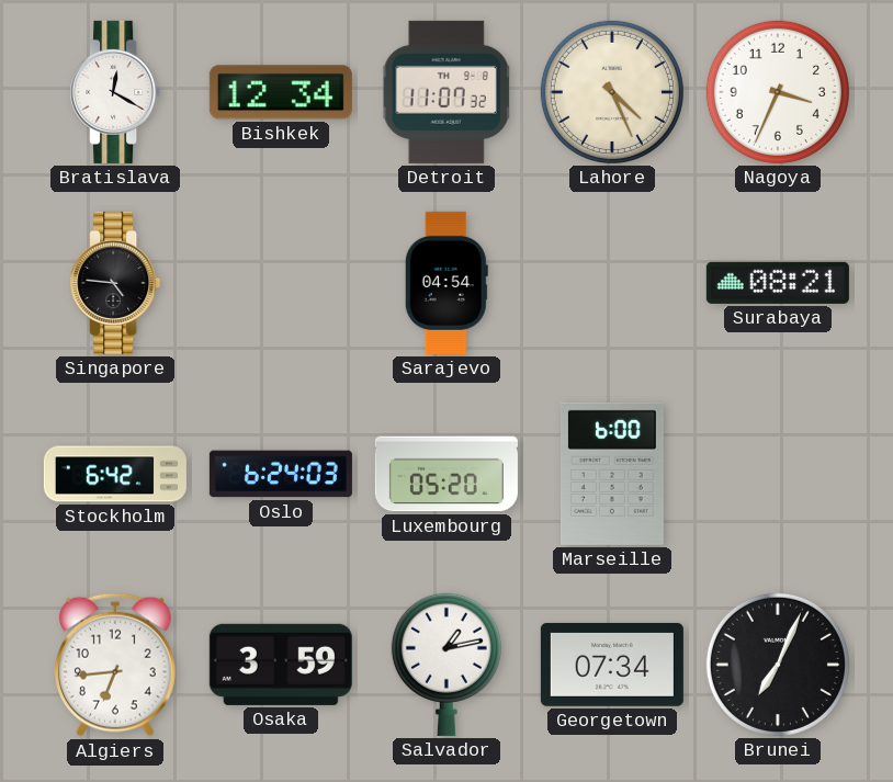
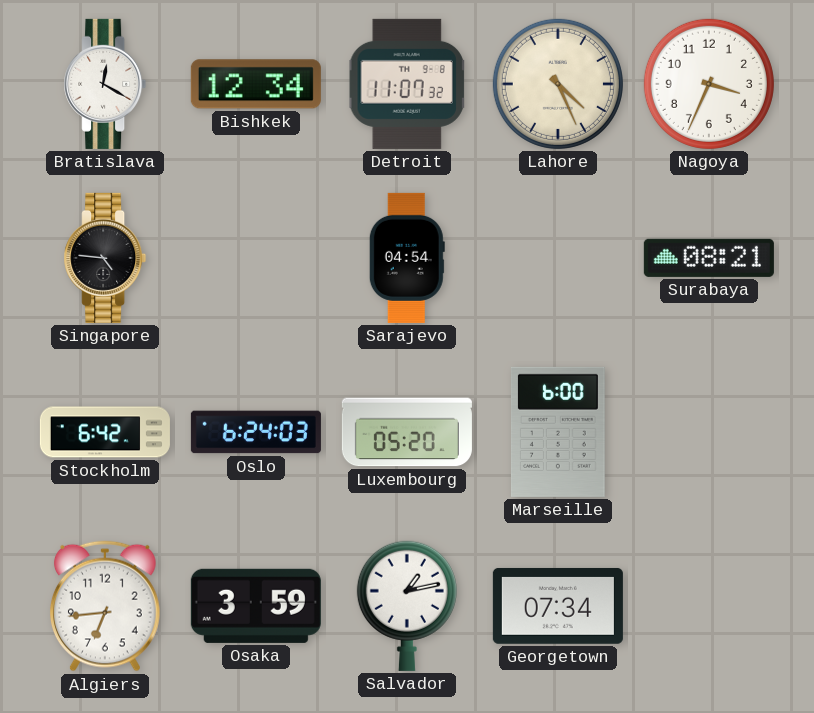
Brunei: 7:04 -> none
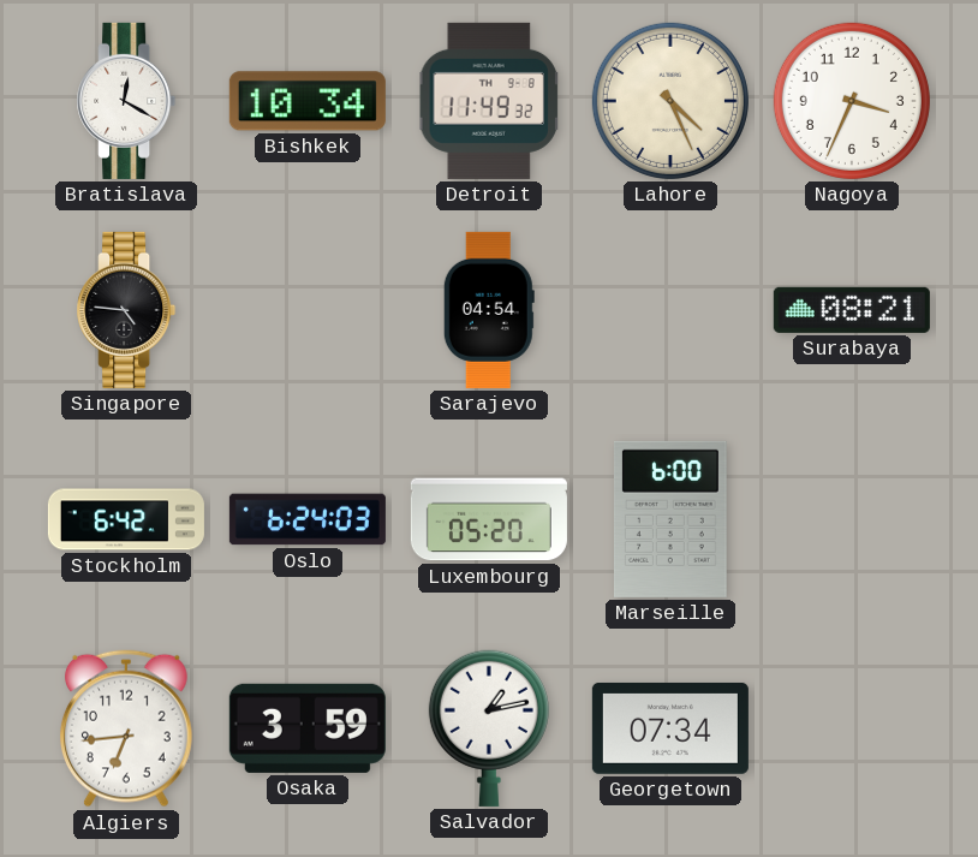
Bishkek: 12:34 -> 10:34
Detroit: 11:07 -> 11:49
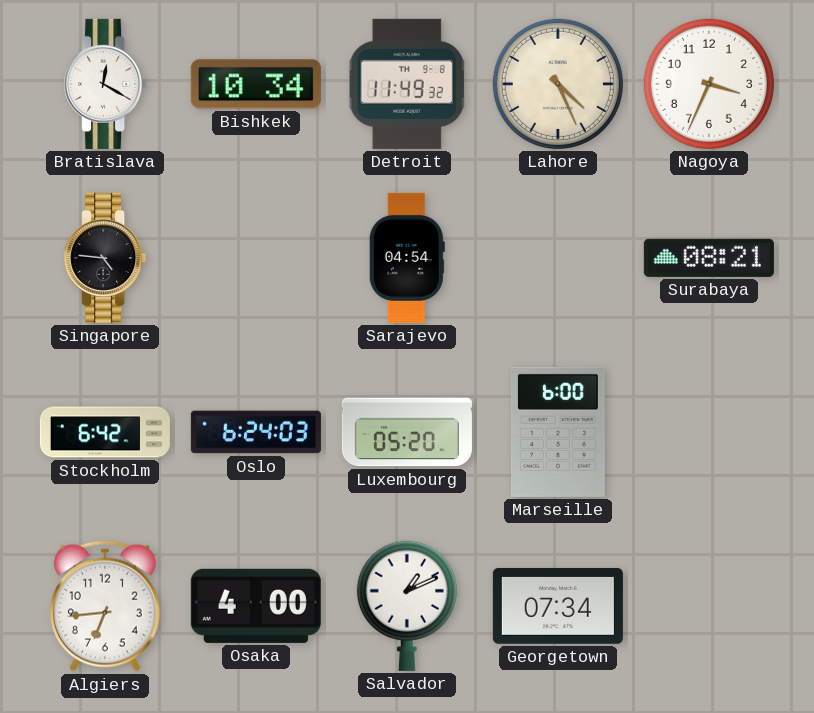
Osaka: 3:59 -> 4:00
Salvador: 1:13 -> 1:11
